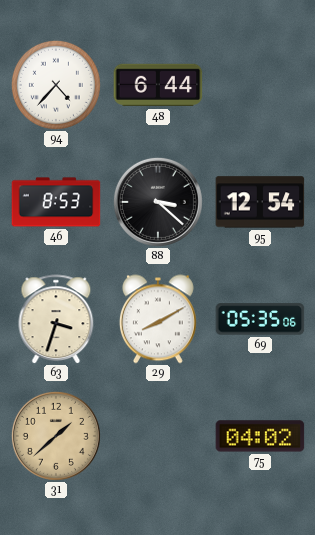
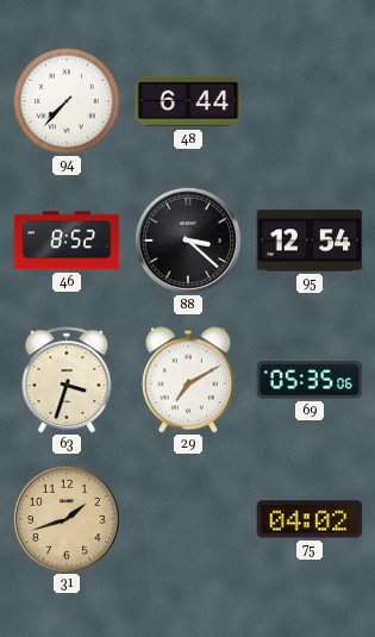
94: 4:37 -> 7:37
46: 8:53 -> 8:52
29: 8:10 -> 7:10
31: 1:38 -> 1:42
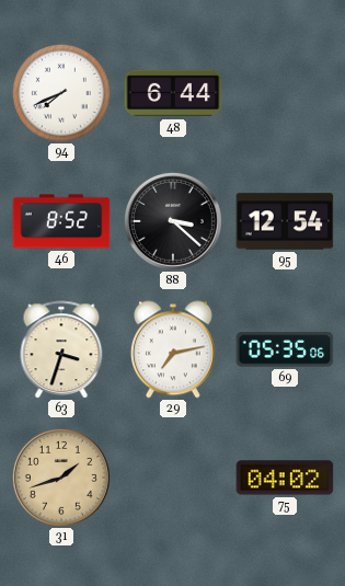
94: 7:37 -> 7:41
29: 7:10 -> 7:13
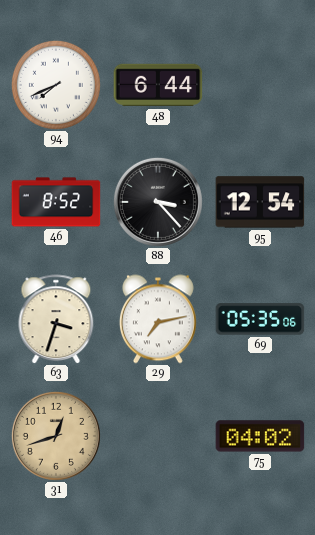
88: 3:22 -> 3:23
31: 1:42 -> 12:42
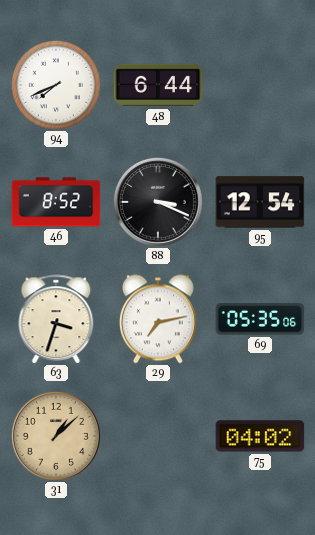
88: 3:23 -> 3:19
31: 12:42 -> 1:08
